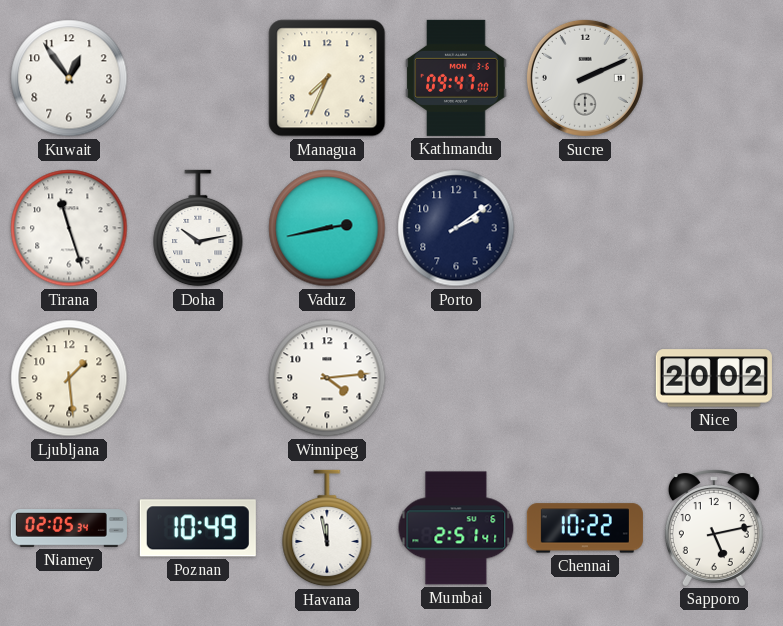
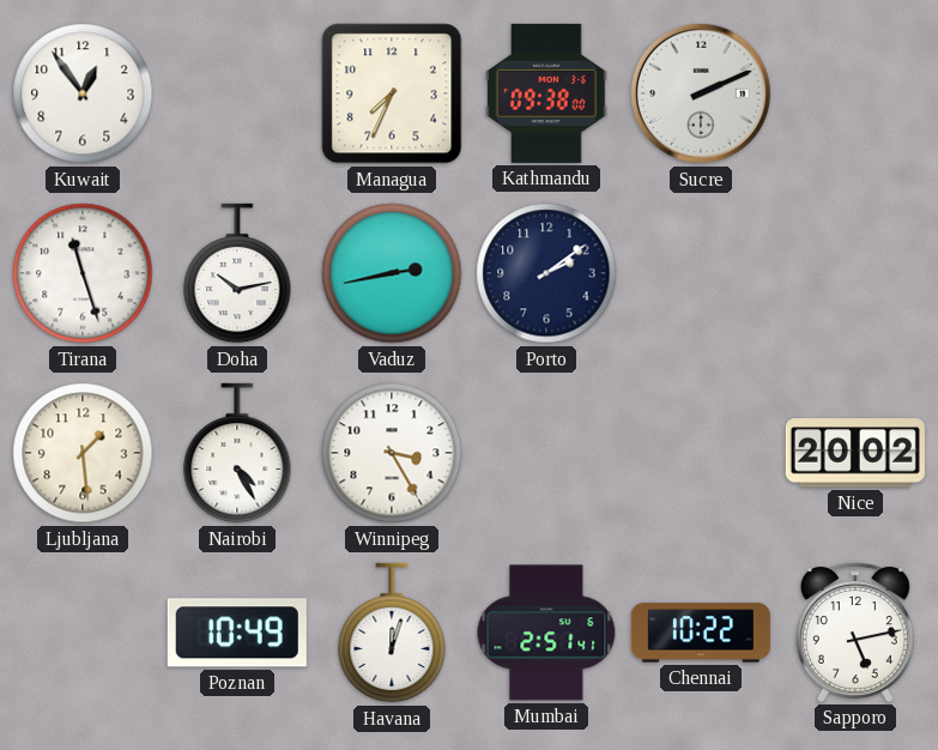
Kathmandu: 09:47 -> 09:38
Nairobi: none -> 4:25
Winnipeg: 4:14 -> 3:25
Niamey: 02:05 -> none
Havana: 11:58 -> 12:03
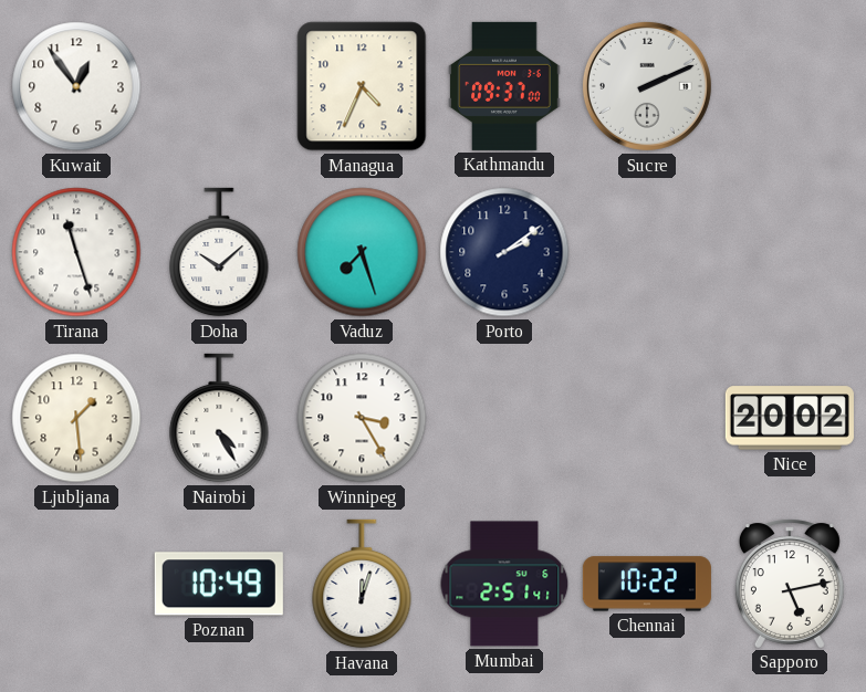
Managua: 7:34 -> 4:34
Kathmandu: 09:38 -> 09:37
Doha: 10:13 -> 10:08
Vaduz: 2:43 -> 7:27
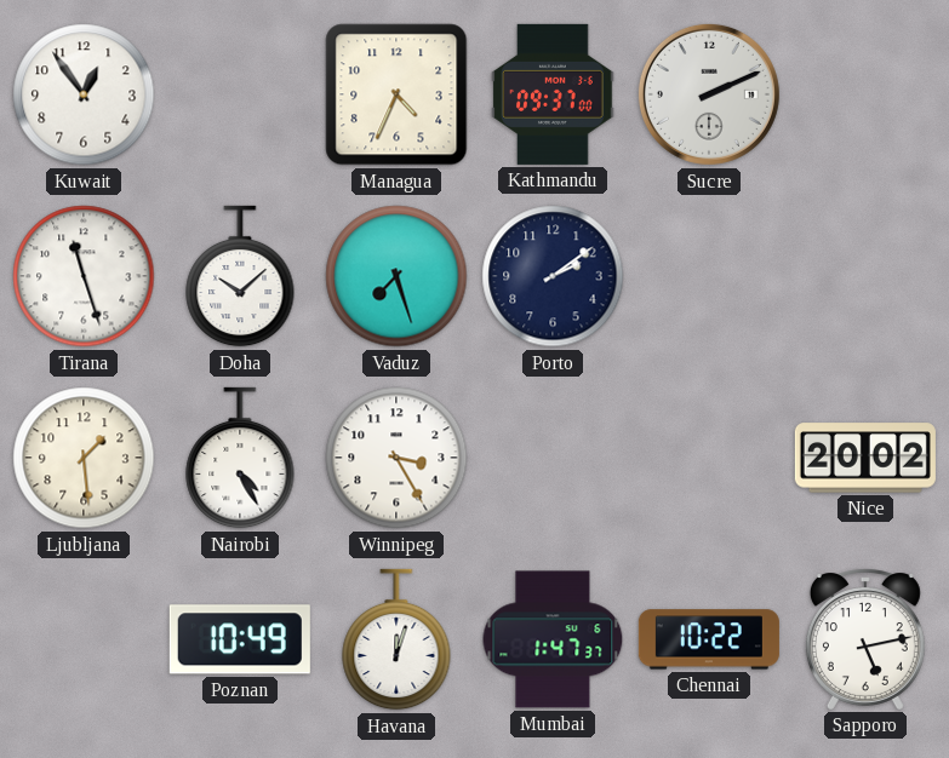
Mumbai: 2:51 -> 1:47
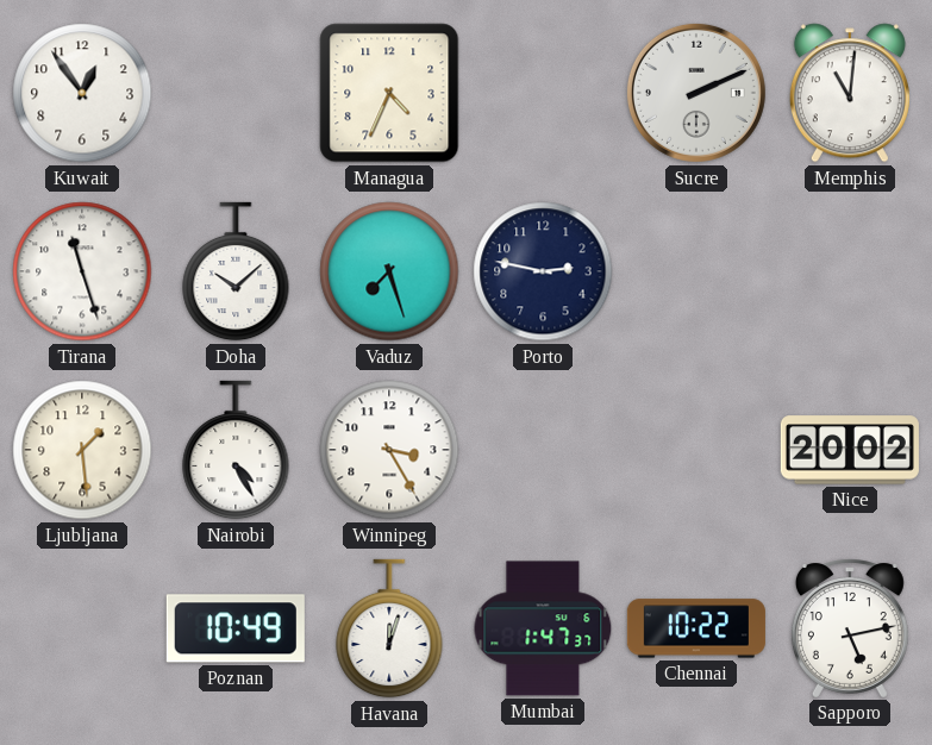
Kathmandu: 09:37 -> none
Memphis: none -> 11:01
Porto: 2:09 -> 2:47
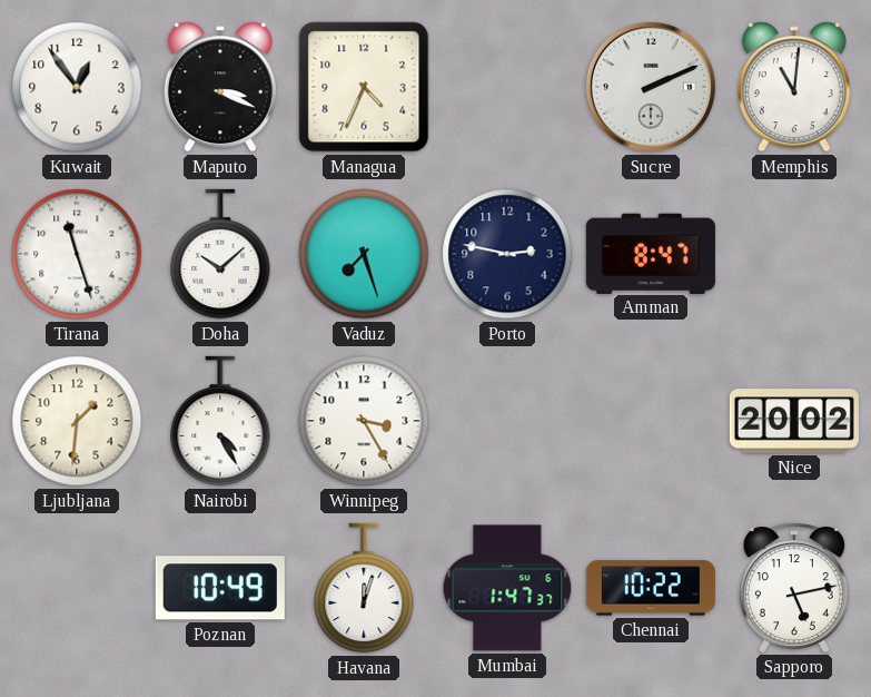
Maputo: none -> 3:19
Amman: none -> 8:47
Ljubljana: 1:29 -> 1:31
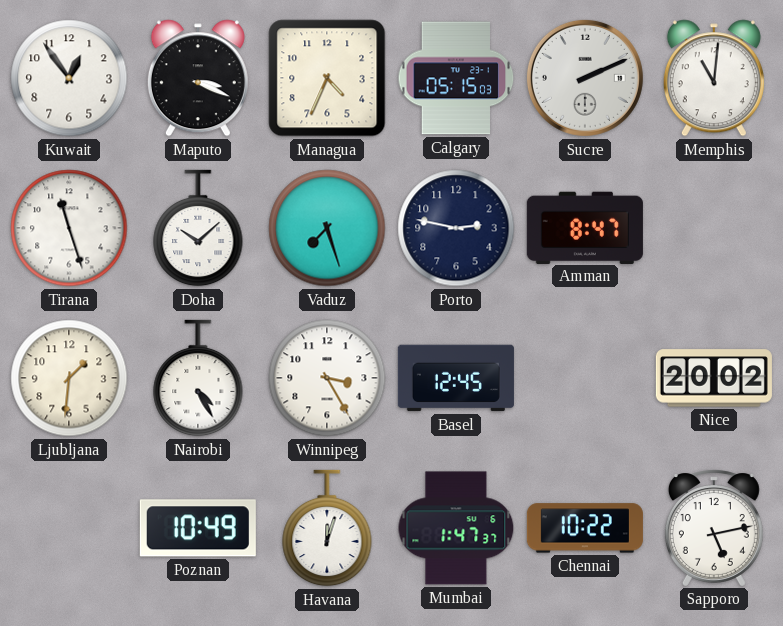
Calgary: none -> 05:15
Basel: none -> 12:45
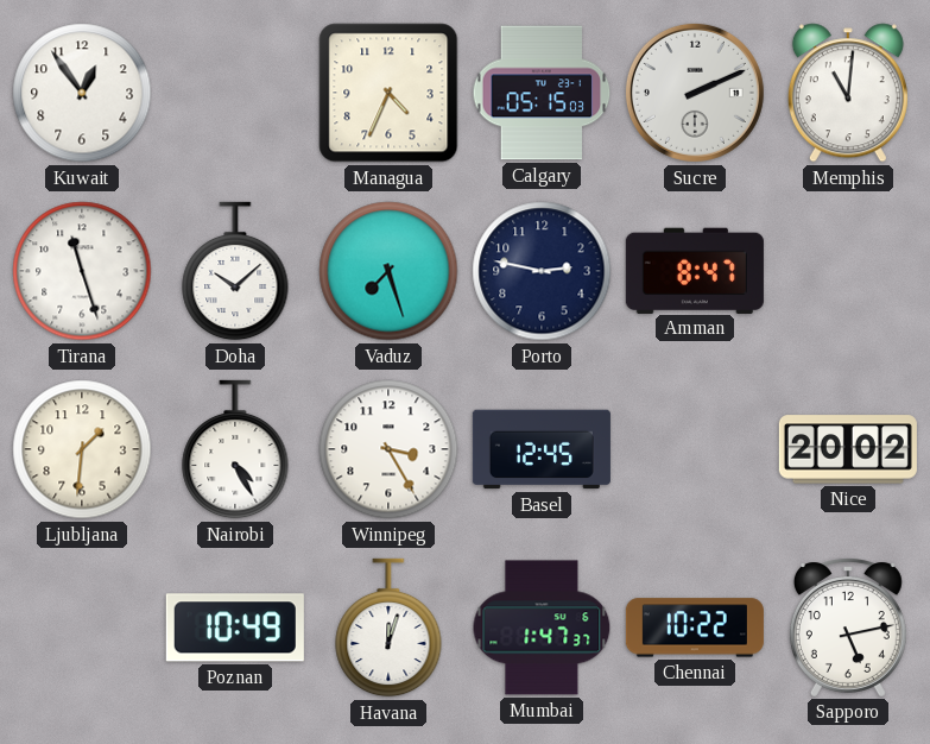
Maputo: 3:19 -> none
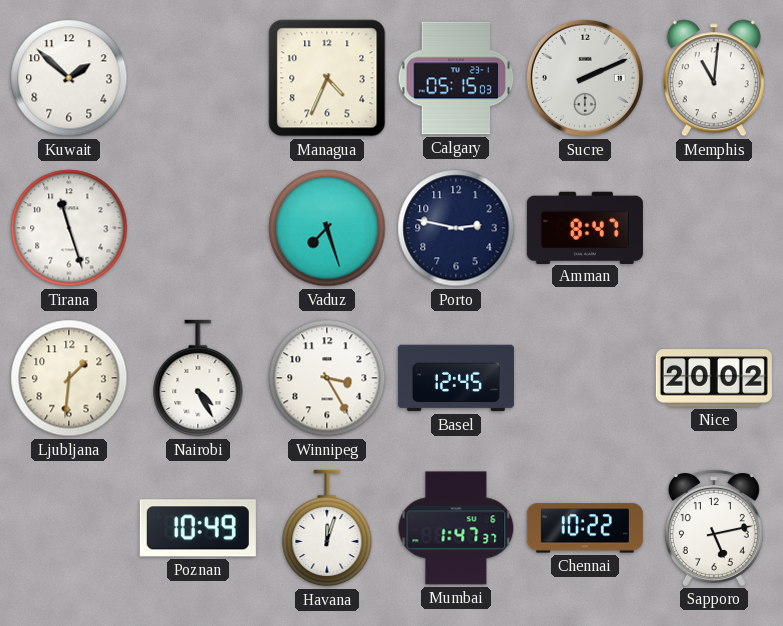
Kuwait: 12:54 -> 1:52
Doha: 10:08 -> none
